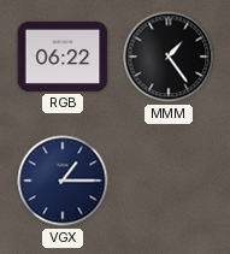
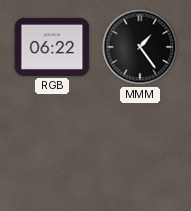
VGX: 1:15 -> none
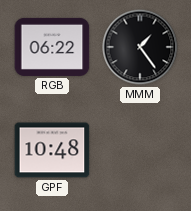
GPF: none -> 10:48
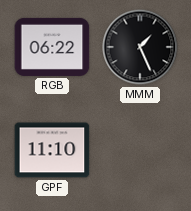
MMM: 1:24 -> 1:26
GPF: 10:48 -> 11:10
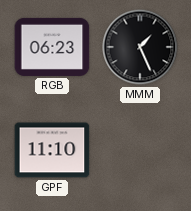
RGB: 06:22 -> 06:23
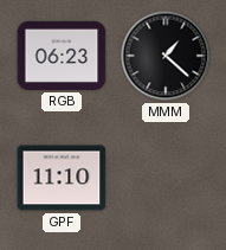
MMM: 1:26 -> 1:22
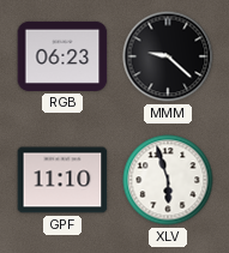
MMM: 1:22 -> 9:22
XLV: none -> 5:57
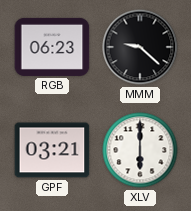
GPF: 11:10 -> 03:21
XLV: 5:57 -> 6:00
